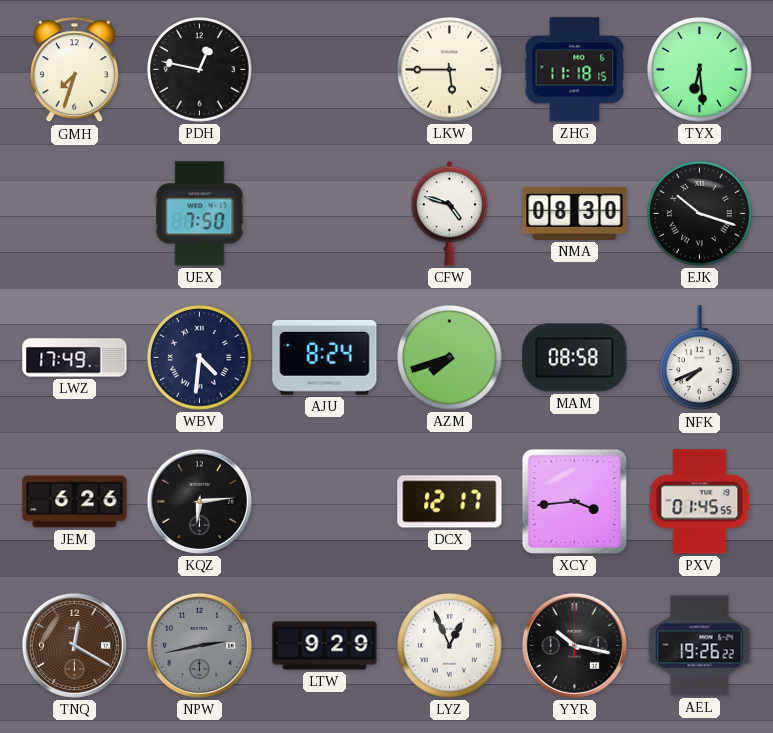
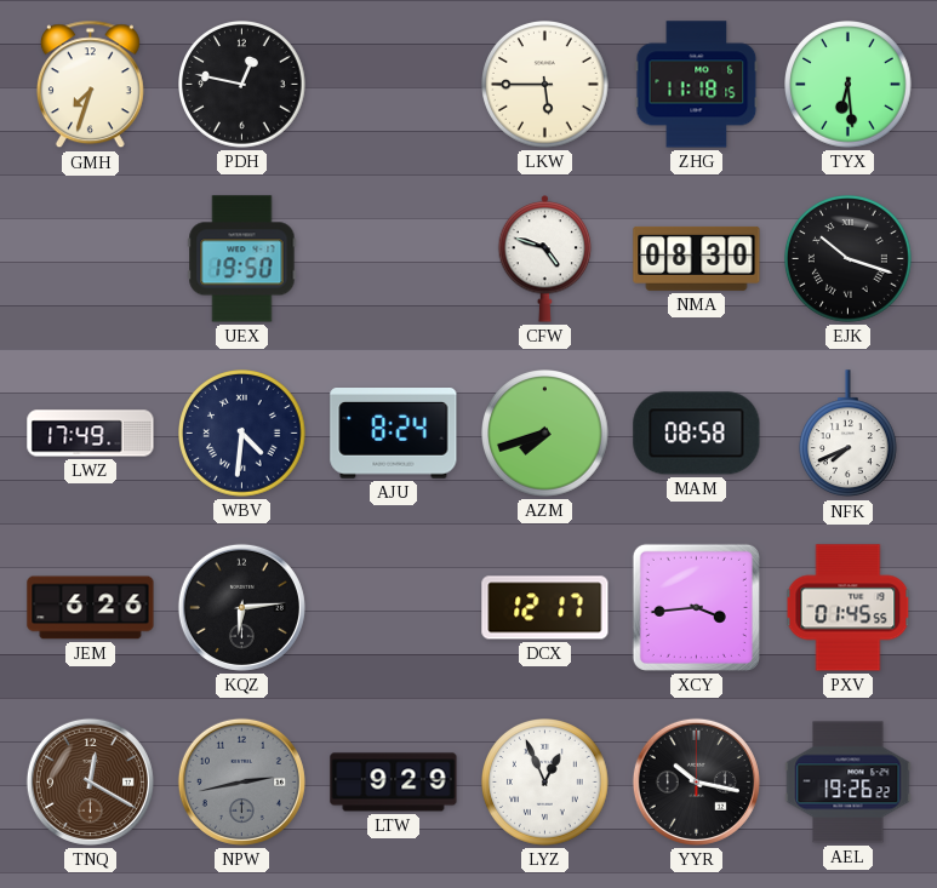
UEX: 7:50 -> 19:50
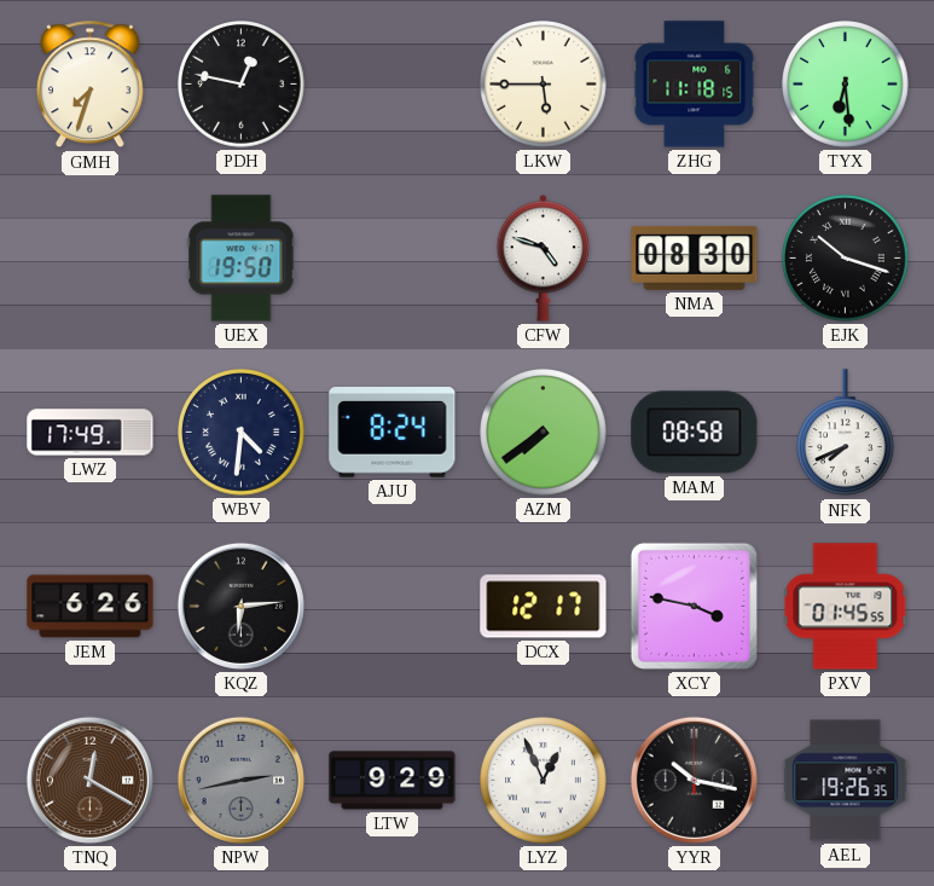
AZM: 7:42 -> 7:39
XCY: 3:44 -> 3:47
AEL: 19:26:22 -> 19:26:35
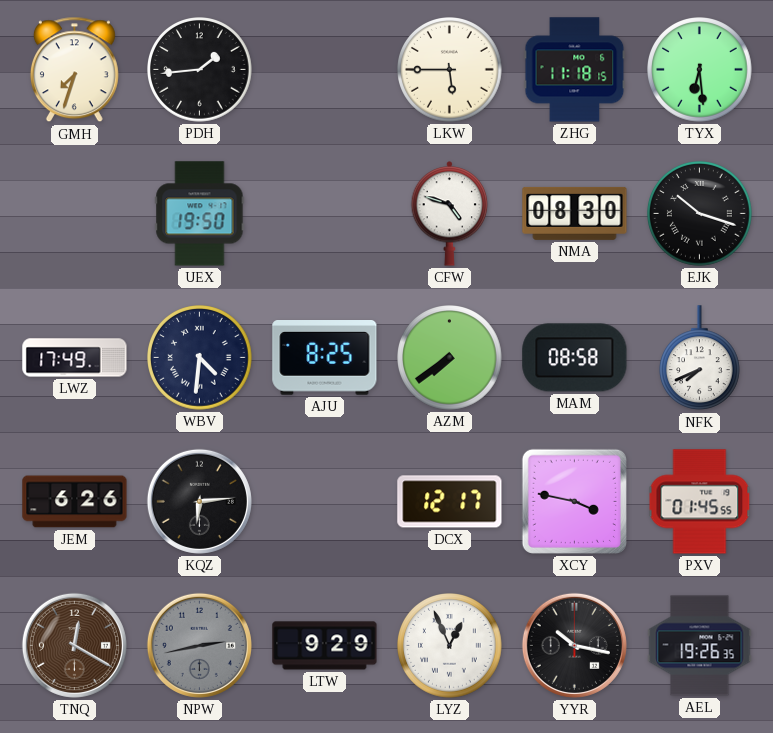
PDH: 12:47 -> 1:44
AJU: 8:24 -> 8:25
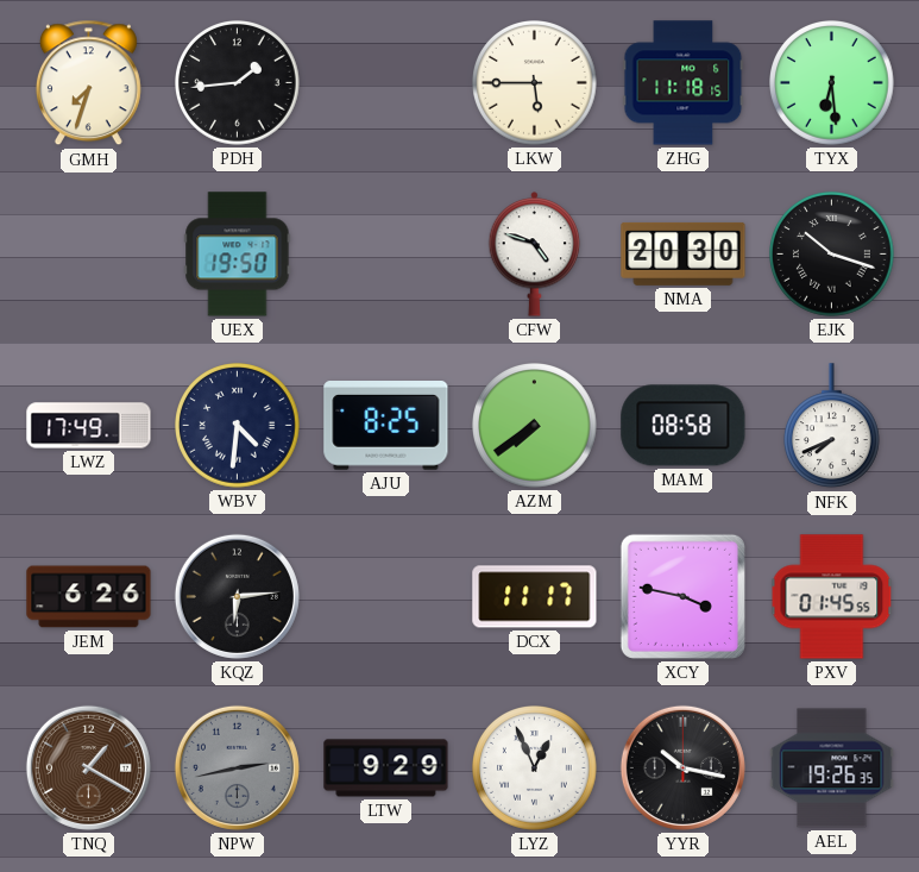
NMA: 08:30 -> 20:30
DCX: 12:17 -> 11:17
TNQ: 12:20 -> 1:20
